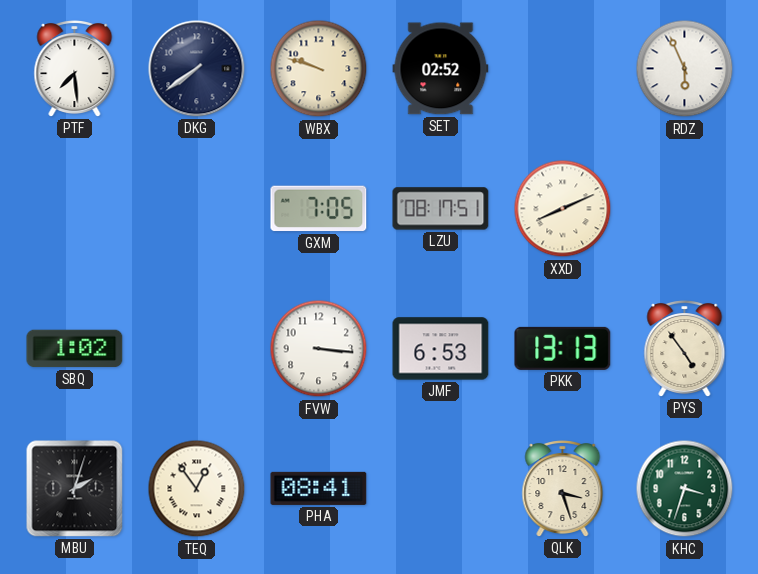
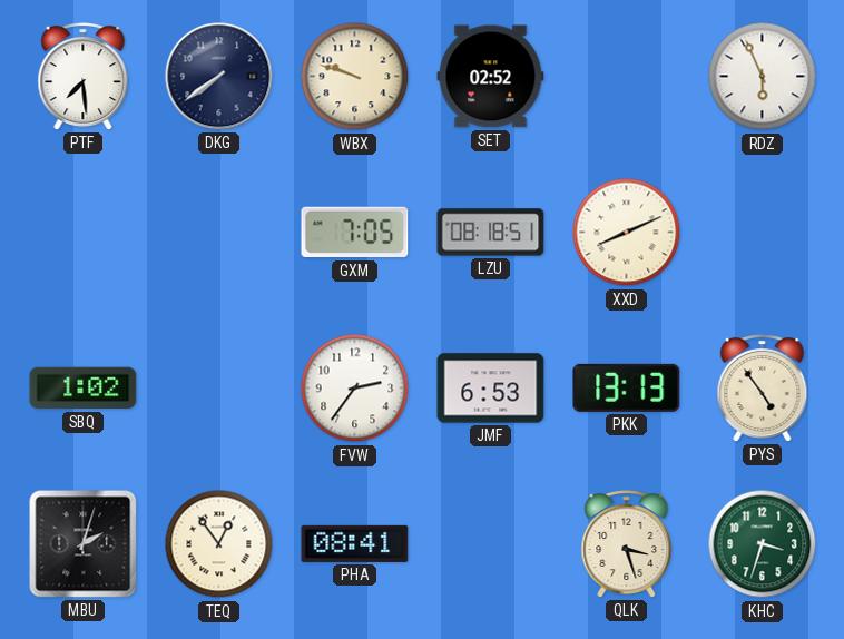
LZU: 08:17 -> 08:18
FVW: 3:16 -> 2:36
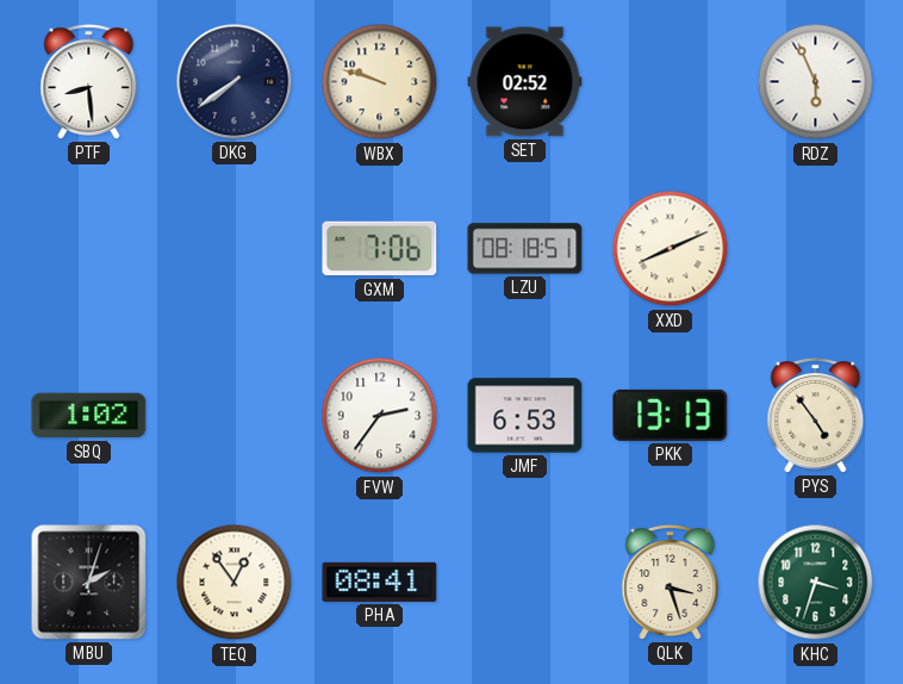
PTF: 7:29 -> 8:29
GXM: 7:05 -> 7:06
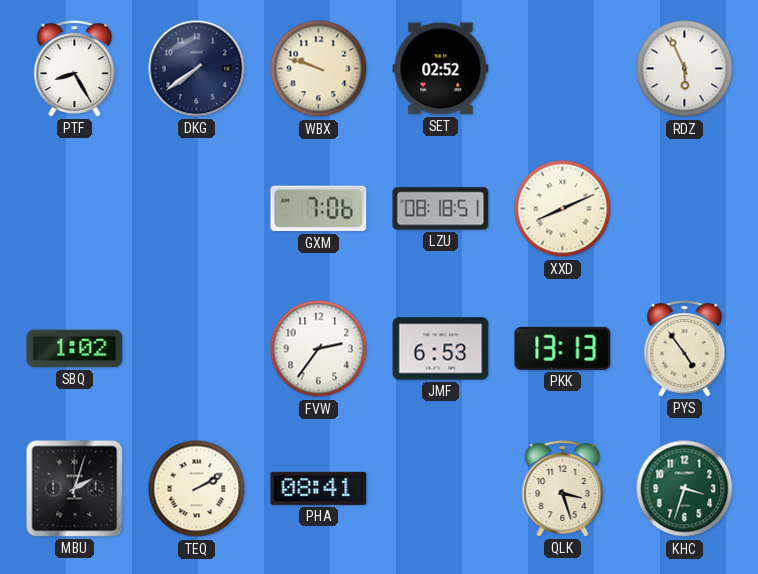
PTF: 8:29 -> 8:25
TEQ: 12:54 -> 2:10
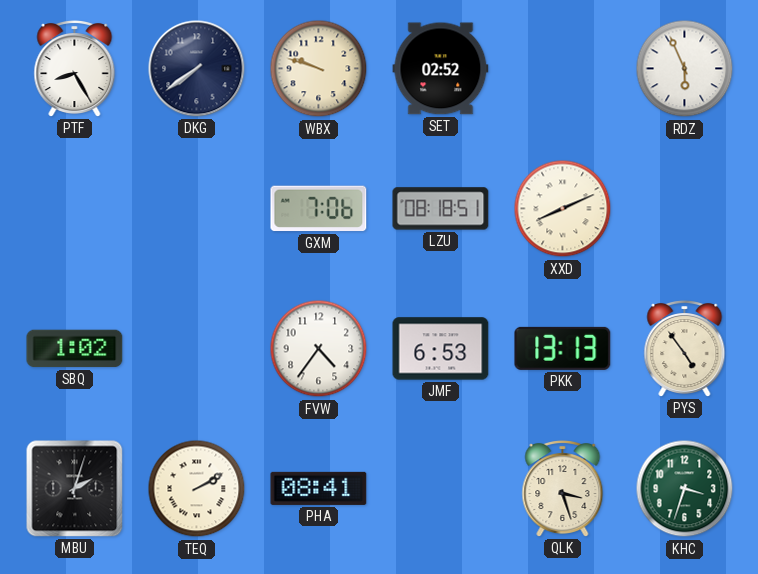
FVW: 2:36 -> 4:36
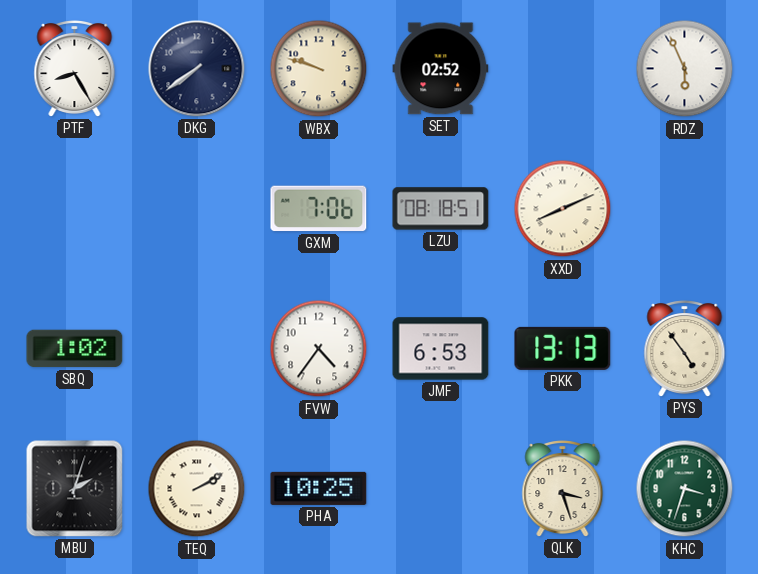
PHA: 08:41 -> 10:25
